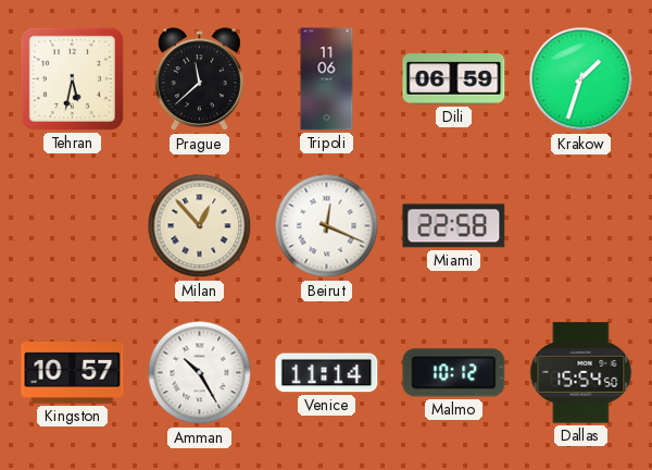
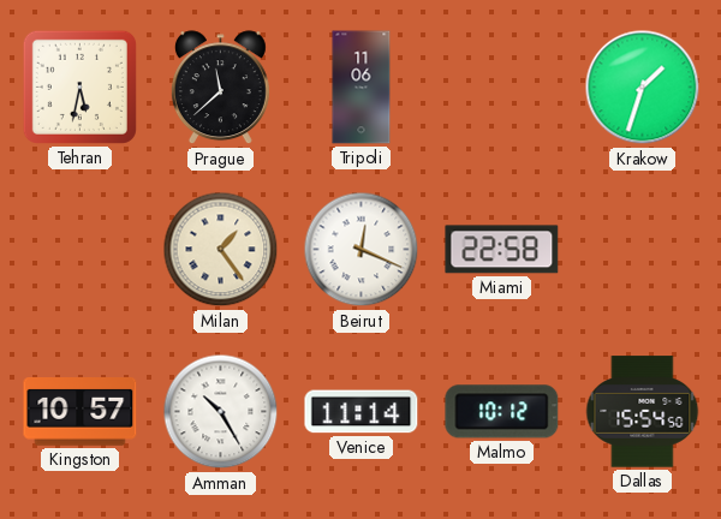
Dili: 06:59 -> none
Milan: 12:53 -> 1:24
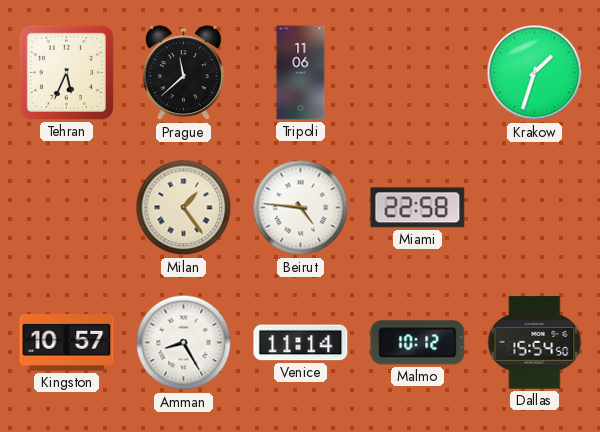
Tehran: 5:32 -> 5:34
Beirut: 12:19 -> 4:46
Amman: 10:25 -> 8:25
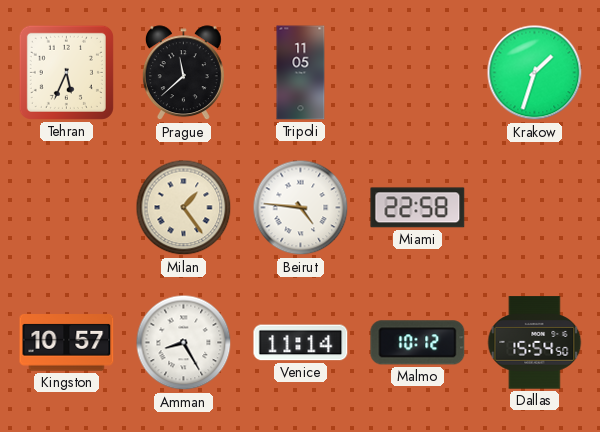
Tripoli: 11:06 -> 11:05
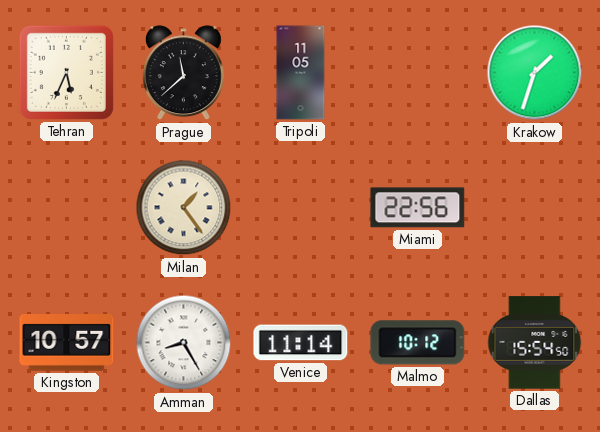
Beirut: 4:46 -> none
Miami: 22:58 -> 22:56
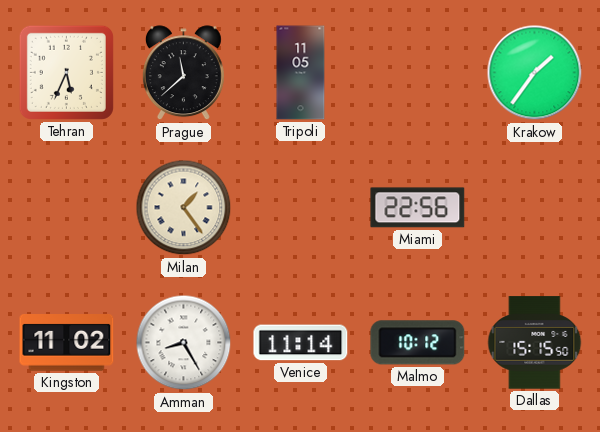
Krakow: 1:33 -> 1:36
Kingston: 10:57 -> 11:02
Dallas: 15:54 -> 15:15
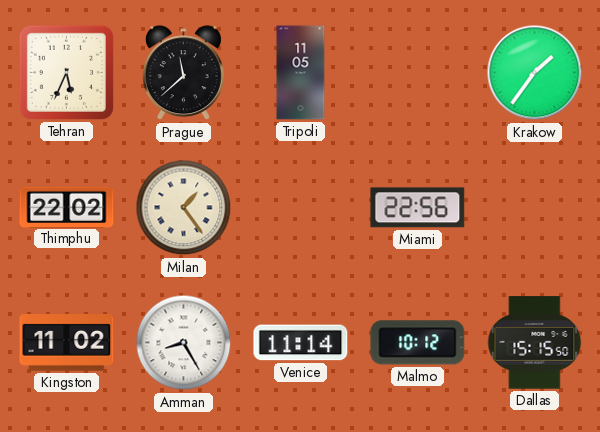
Thimphu: none -> 22:02
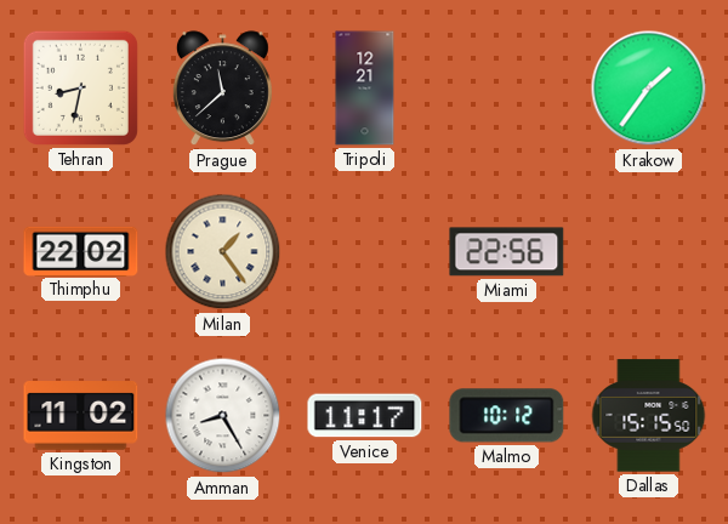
Tehran: 5:34 -> 8:32
Tripoli: 11:05 -> 12:21
Venice: 11:14 -> 11:17
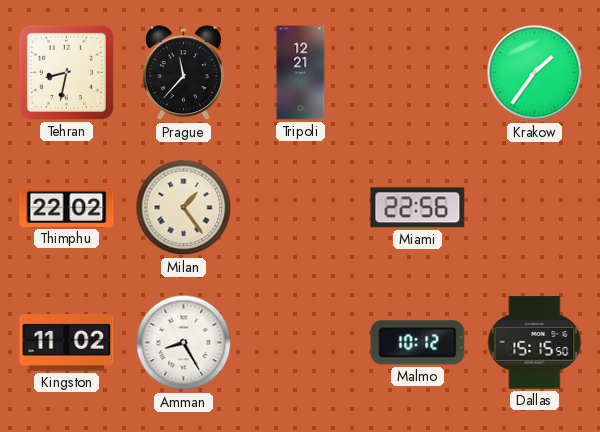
Prague: 11:38 -> 11:37
Venice: 11:17 -> none
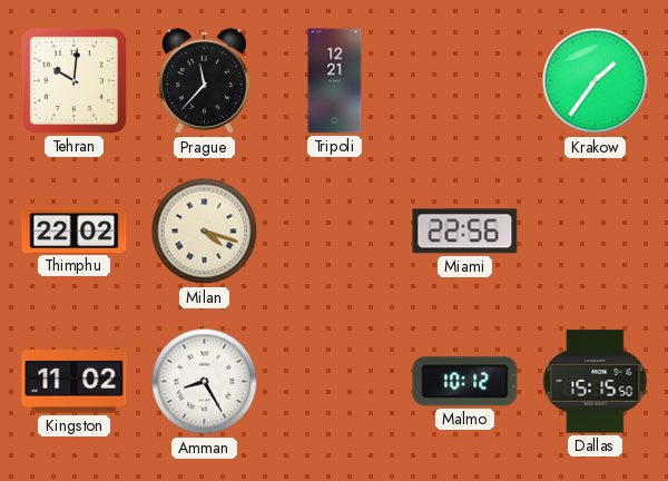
Tehran: 8:32 -> 10:01
Milan: 1:24 -> 4:18
